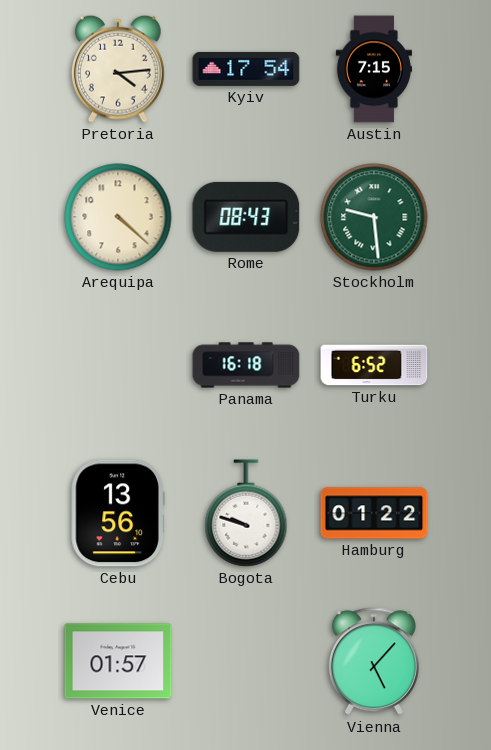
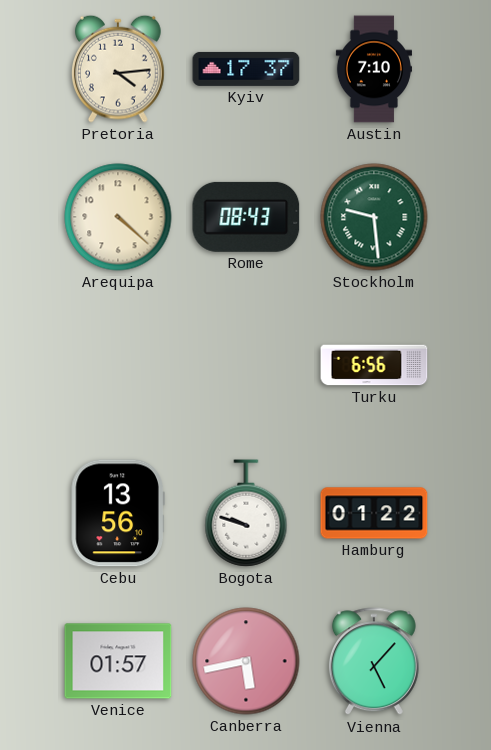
Kyiv: 17:54 -> 17:37
Austin: 7:15 -> 7:10
Panama: 16:18 -> none
Turku: 6:52 -> 6:56
Canberra: none -> 5:43
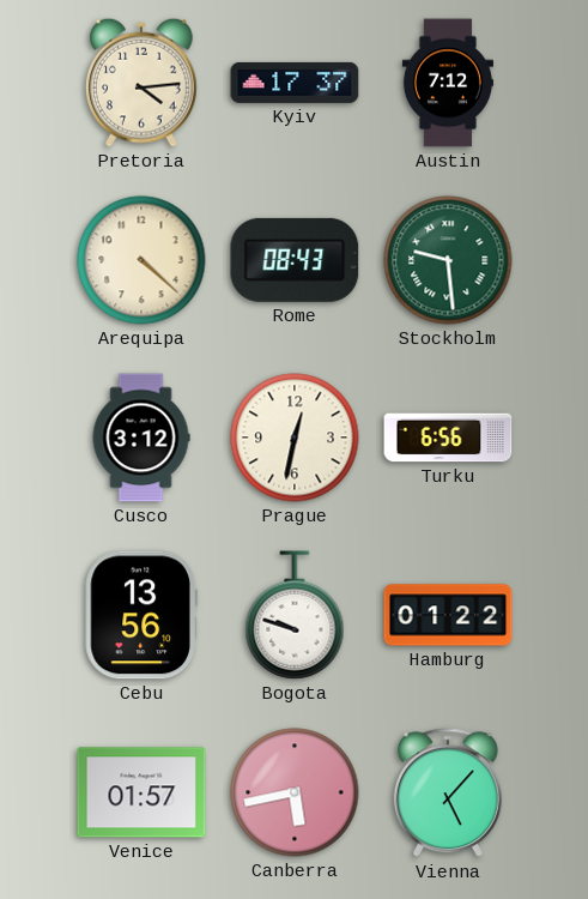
Austin: 7:10 -> 7:12
Cusco: none -> 3:12
Prague: none -> 12:32
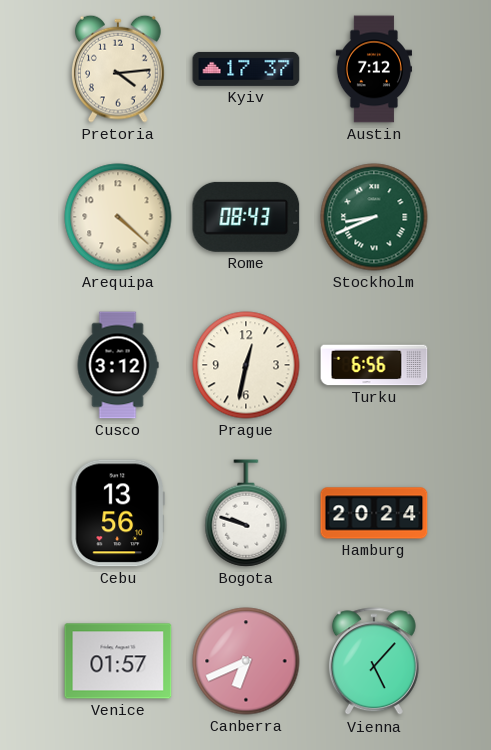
Stockholm: 9:29 -> 8:41
Hamburg: 01:22 -> 20:24
Canberra: 5:43 -> 6:41
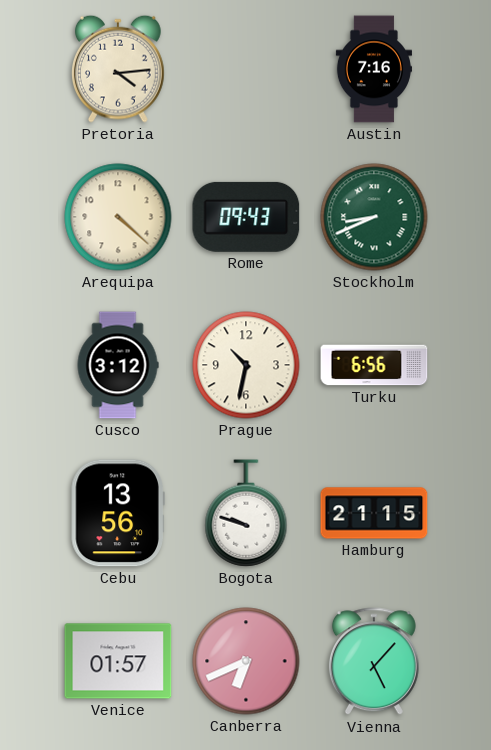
Kyiv: 17:37 -> none
Austin: 7:12 -> 7:16
Rome: 08:43 -> 09:43
Prague: 12:32 -> 10:32
Hamburg: 20:24 -> 21:15
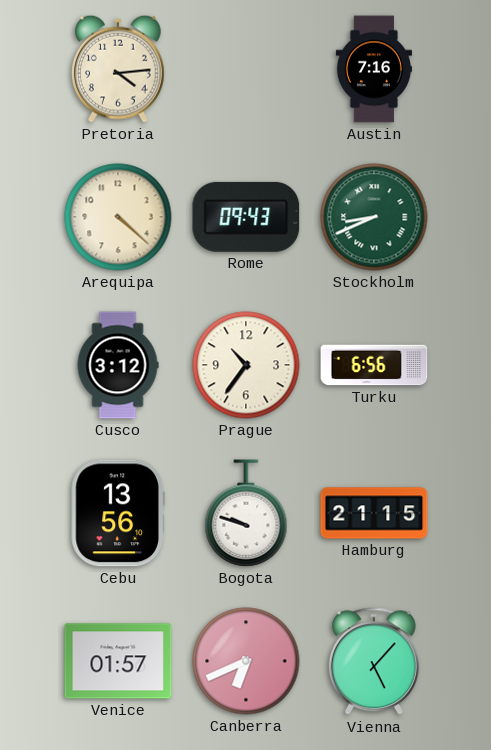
Prague: 10:32 -> 10:36
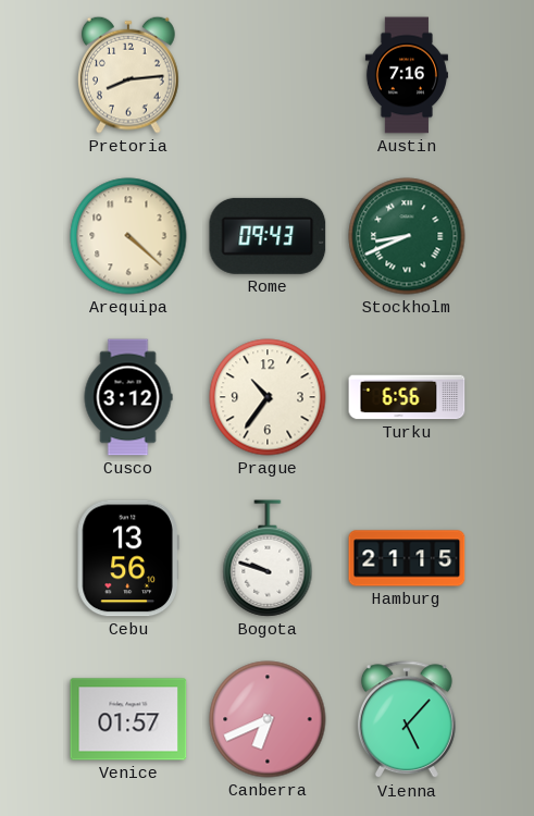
Pretoria: 4:14 -> 8:14
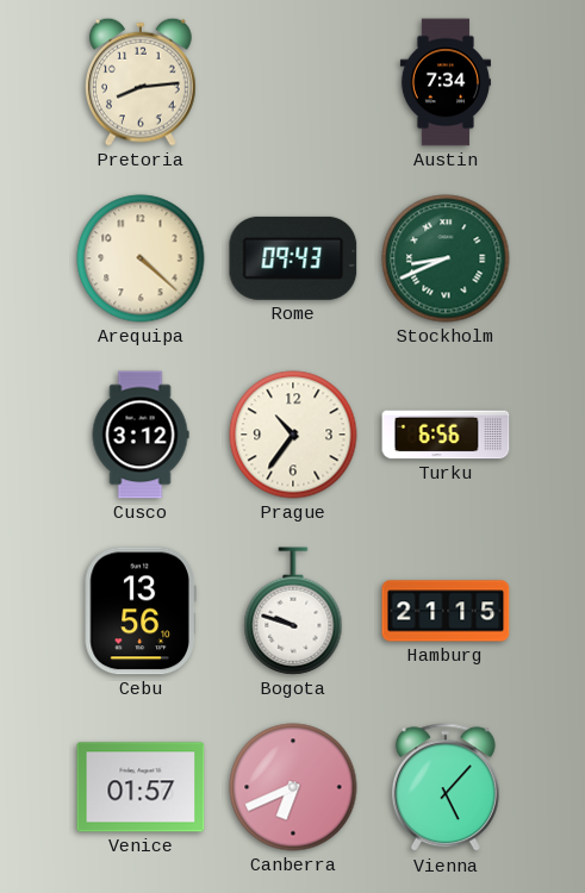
Austin: 7:16 -> 7:34
